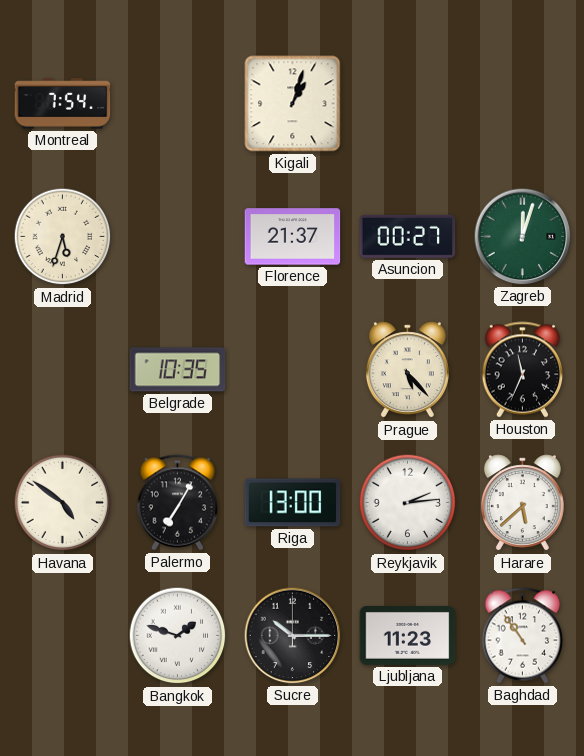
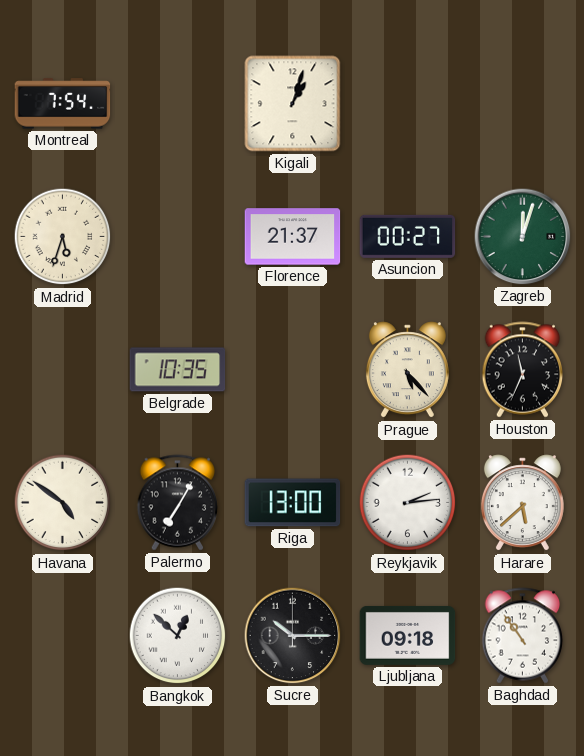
Bangkok: 1:48 -> 12:52
Ljubljana: 11:23 -> 09:18
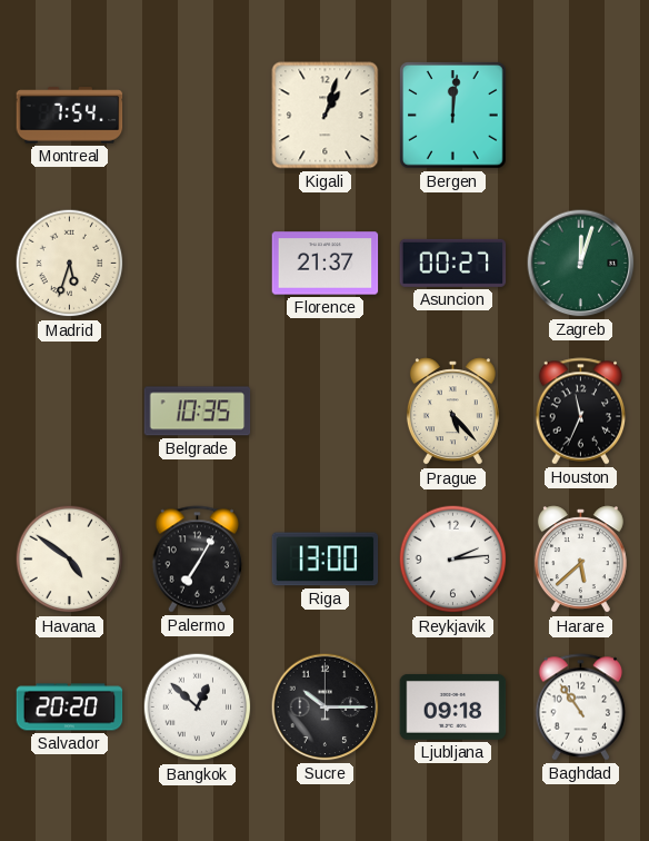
Bergen: none -> 12:01
Salvador: none -> 20:20
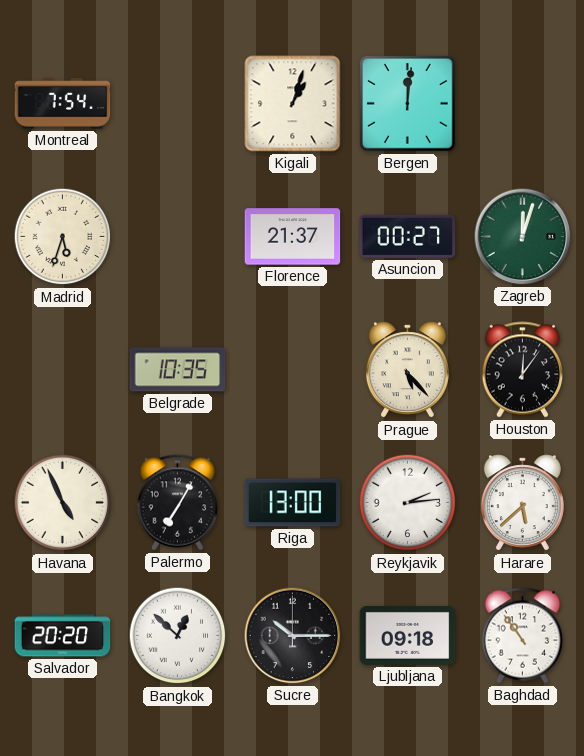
Houston: 11:34 -> 12:06
Havana: 4:51 -> 4:56
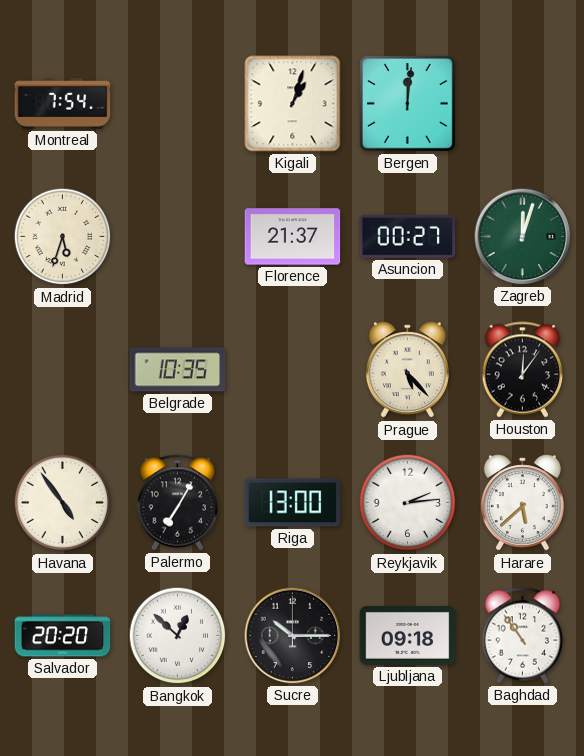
Havana: 4:56 -> 4:54
